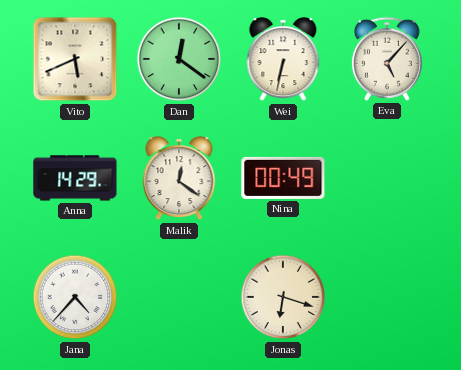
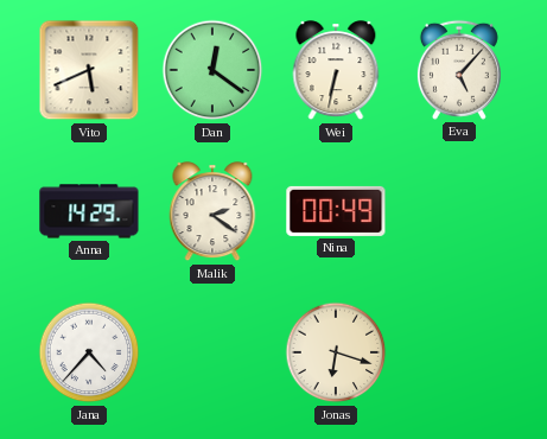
Malik: 12:21 -> 2:21
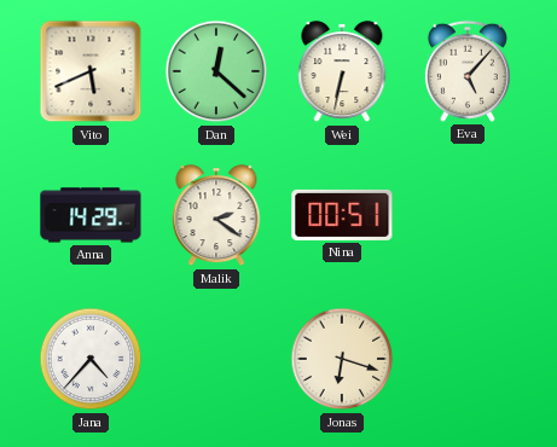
Dan: 12:21 -> 12:22
Nina: 00:49 -> 00:51
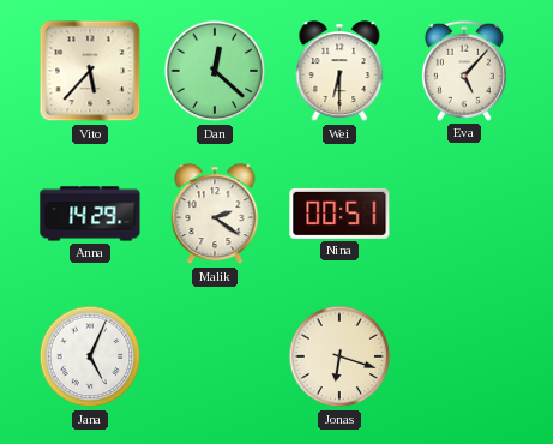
Vito: 5:41 -> 5:37
Wei: 6:32 -> 6:30
Jana: 4:37 -> 5:04
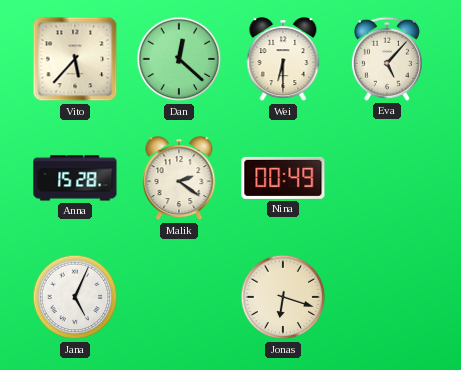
Anna: 14:29 -> 15:28
Nina: 00:51 -> 00:49
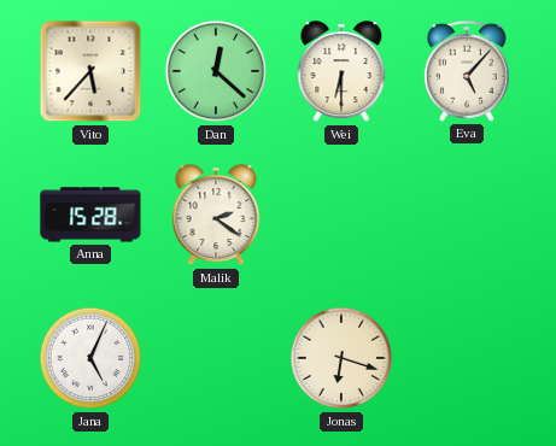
Nina: 00:49 -> none
